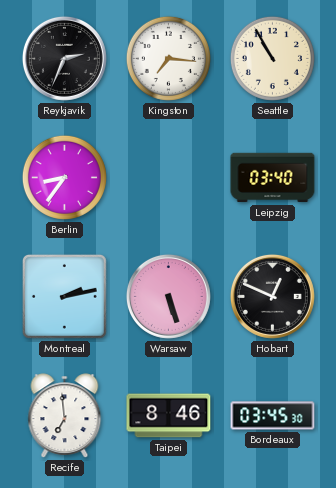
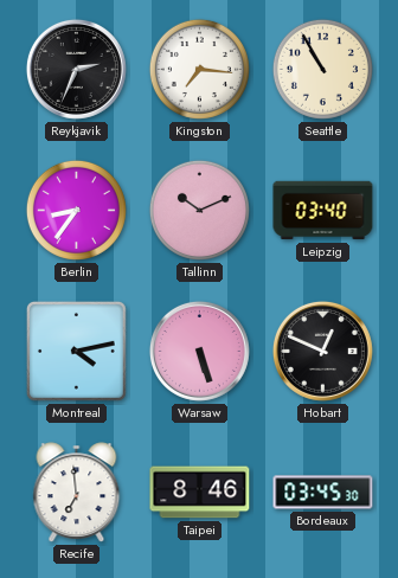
Tallinn: none -> 10:11
Montreal: 2:13 -> 4:13
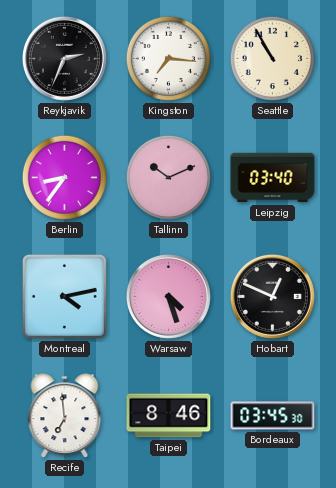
Warsaw: 5:27 -> 4:27
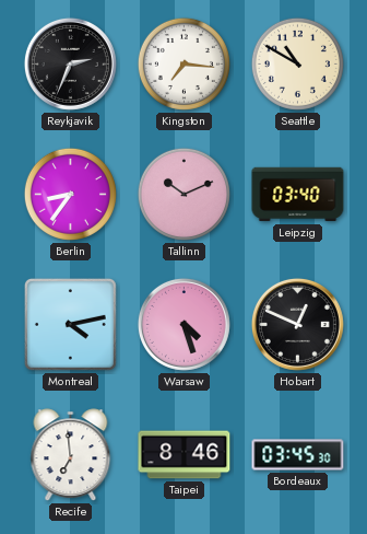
Seattle: 10:55 -> 10:50
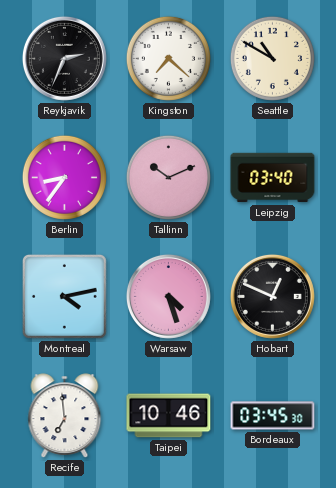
Kingston: 7:16 -> 7:22
Taipei: 8:46 -> 10:46
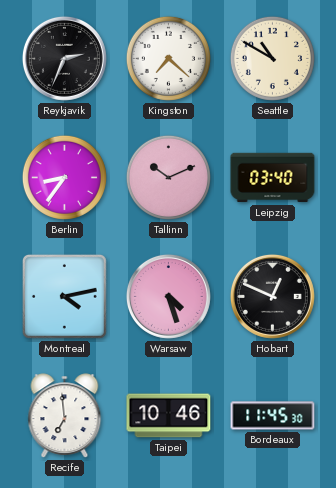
Bordeaux: 03:45 -> 11:45
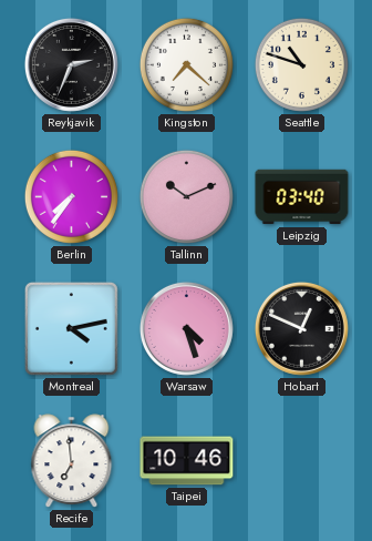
Seattle: 10:50 -> 10:48
Berlin: 8:36 -> 7:36
Bordeaux: 11:45 -> none
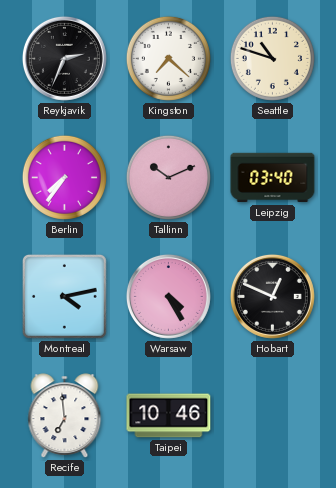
Warsaw: 4:27 -> 4:25
